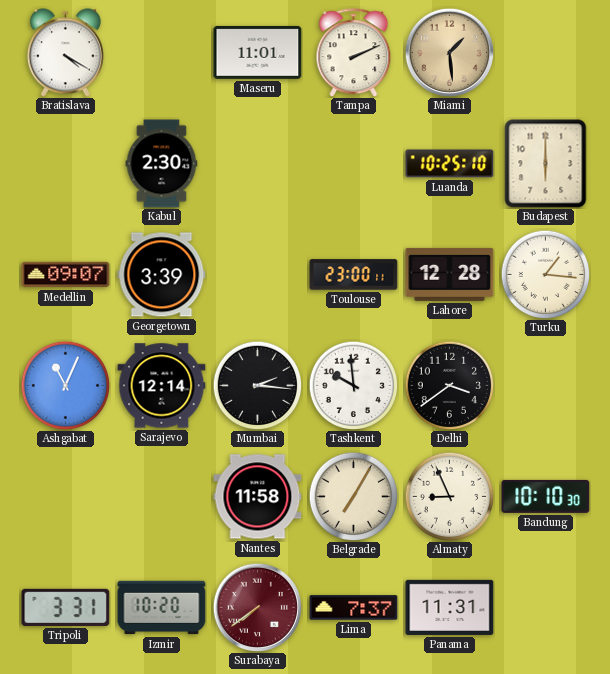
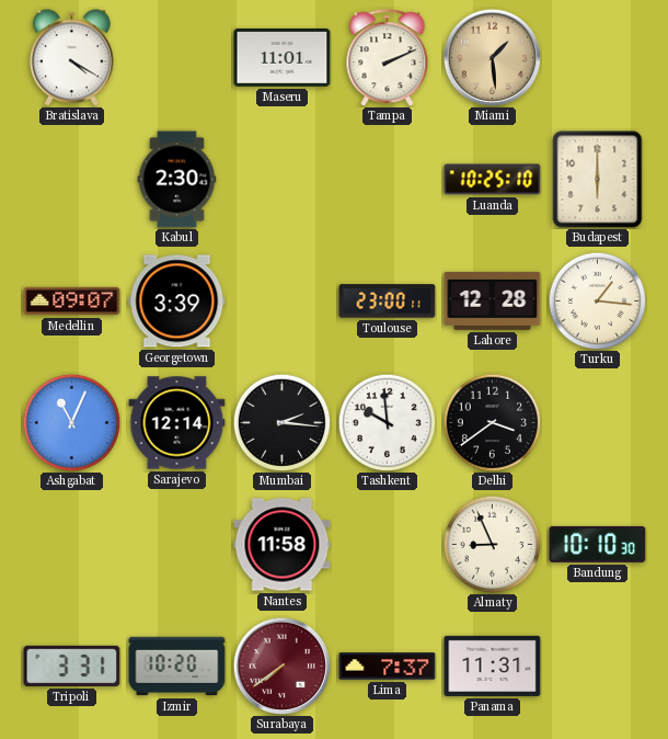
Belgrade: 7:05 -> none
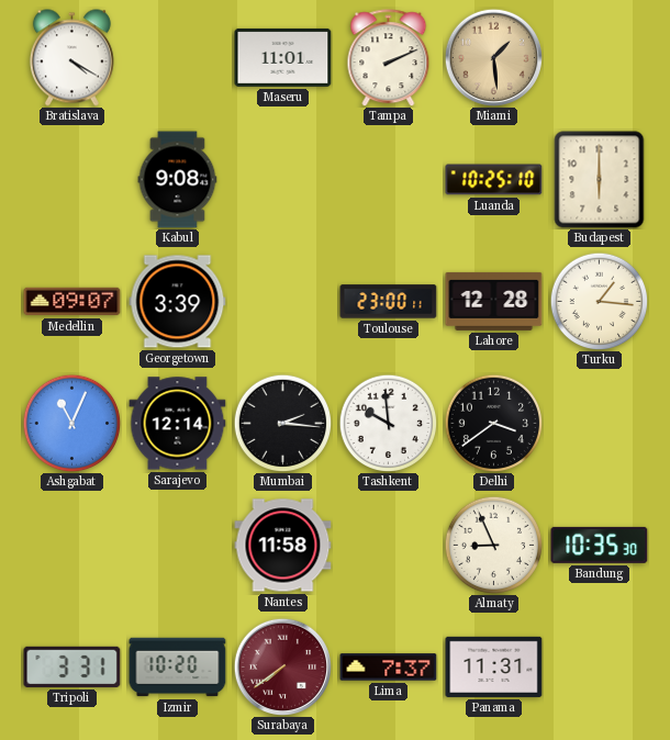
Kabul: 2:30 -> 9:08
Bandung: 10:10 -> 10:35
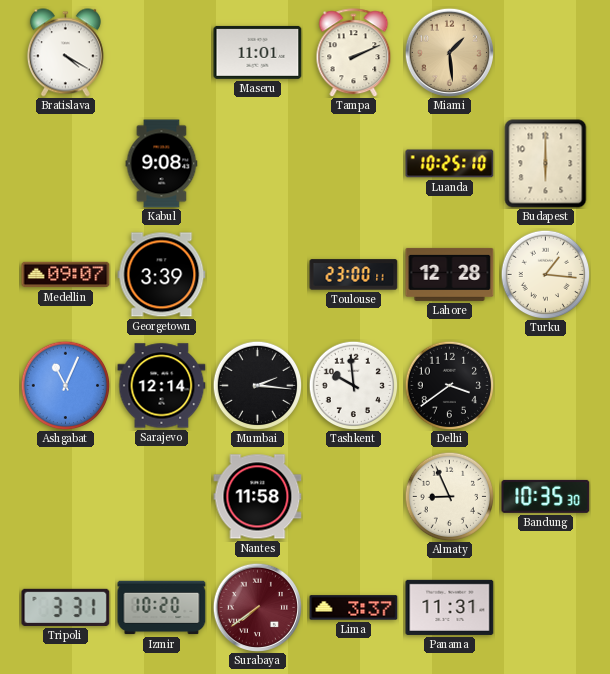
Lima: 7:37 -> 3:37
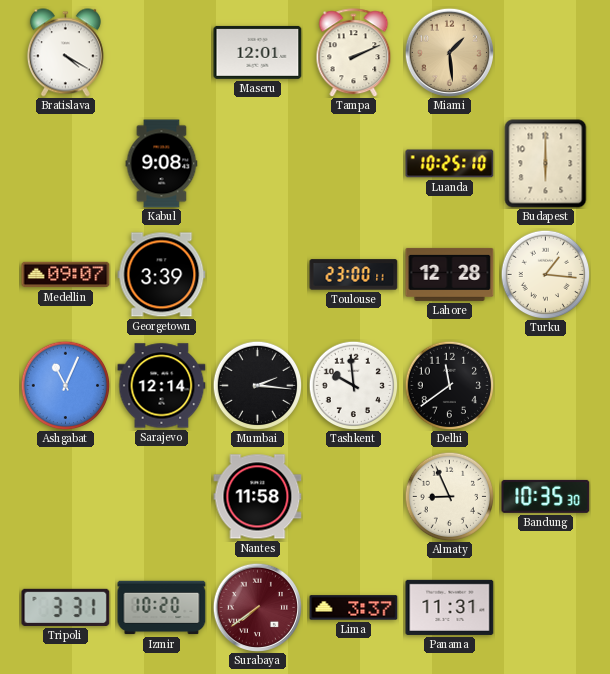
Maseru: 11:01 -> 12:01
Delhi: 3:39 -> 11:39
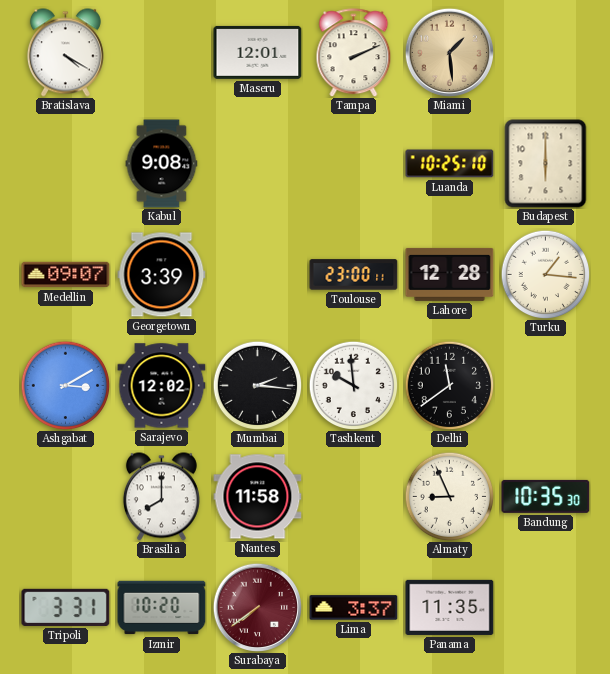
Ashgabat: 11:04 -> 3:10
Sarajevo: 12:14 -> 12:02
Brasilia: none -> 8:00
Panama: 11:31 -> 11:35
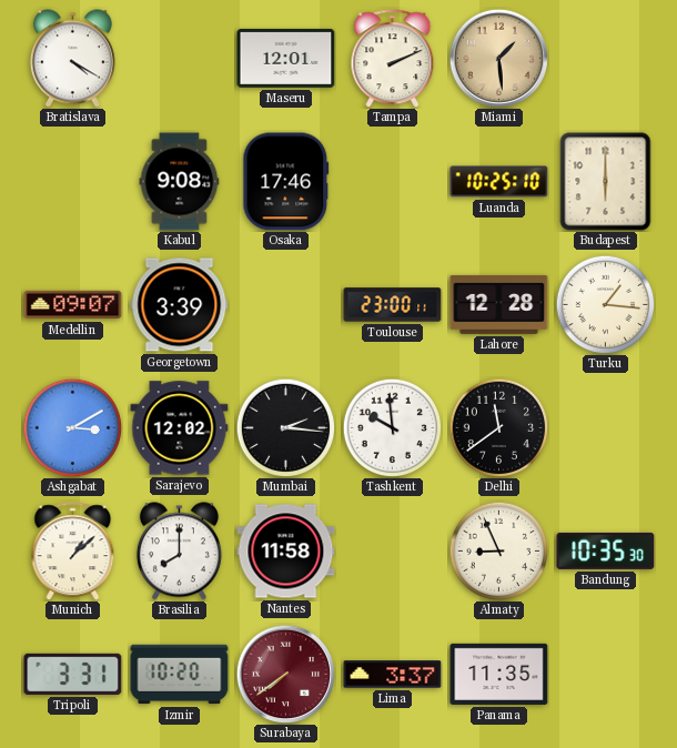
Osaka: none -> 17:46
Munich: none -> 1:08
